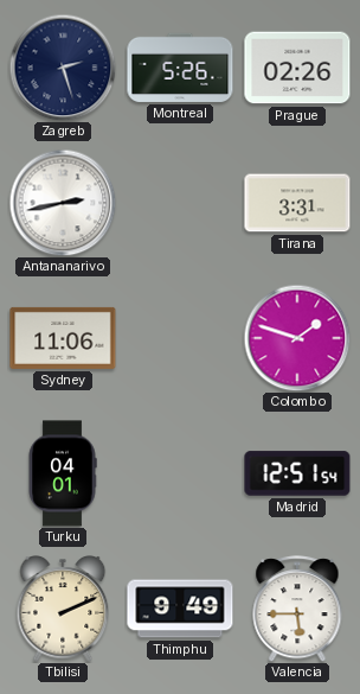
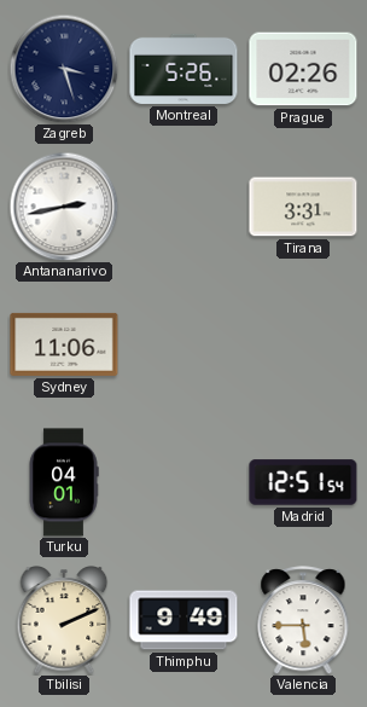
Zagreb: 2:27 -> 3:27
Colombo: 1:48 -> none
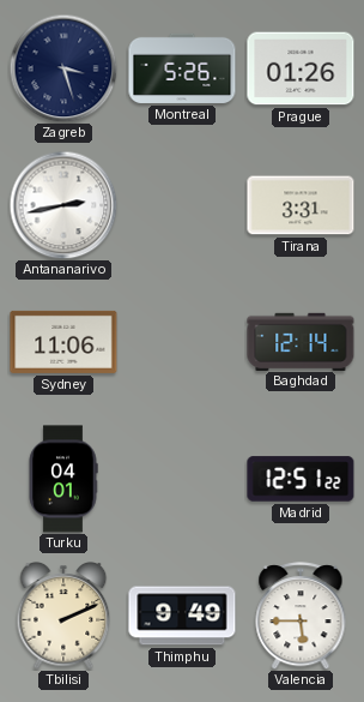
Prague: 02:26 -> 01:26
Baghdad: none -> 12:14
Madrid: 12:51:54 -> 12:51:22
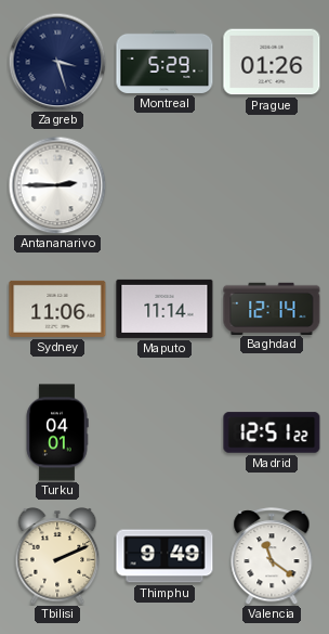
Montreal: 5:26 -> 5:29
Antananarivo: 2:43 -> 2:45
Tirana: 3:31 -> none
Maputo: none -> 11:14
Valencia: 5:45 -> 11:21
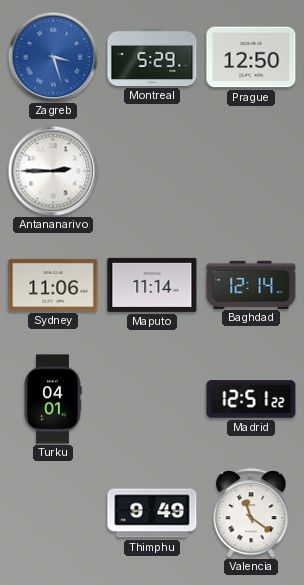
Zagreb dial: navy -> blue
Prague: 01:26 -> 12:50
Tbilisi: 2:11 -> none
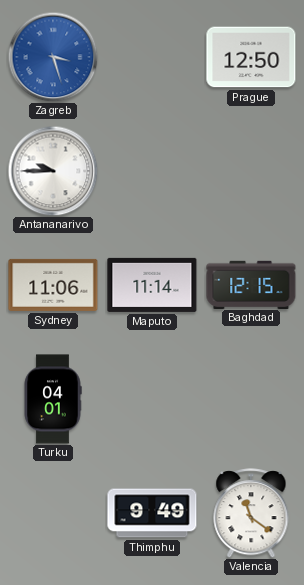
Montreal: 5:29 -> none
Antananarivo: 2:45 -> 9:45
Baghdad: 12:14 -> 12:15
Madrid: 12:51 -> none
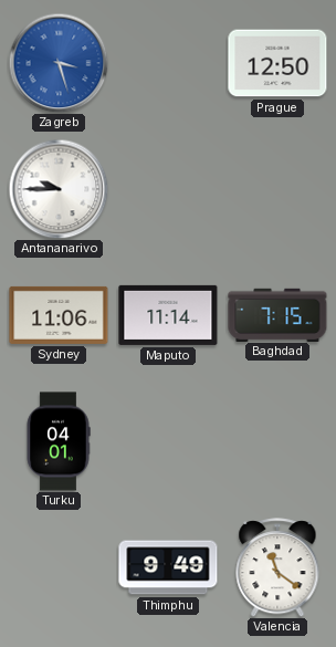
Baghdad: 12:15 -> 7:15
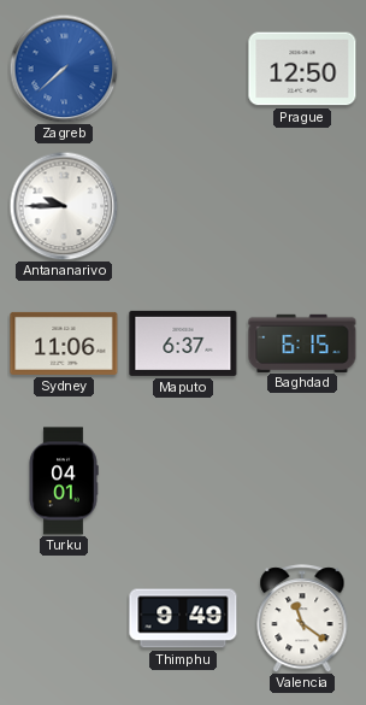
Zagreb: 3:27 -> 7:38
Maputo: 11:14 -> 6:37
Baghdad: 7:15 -> 6:15
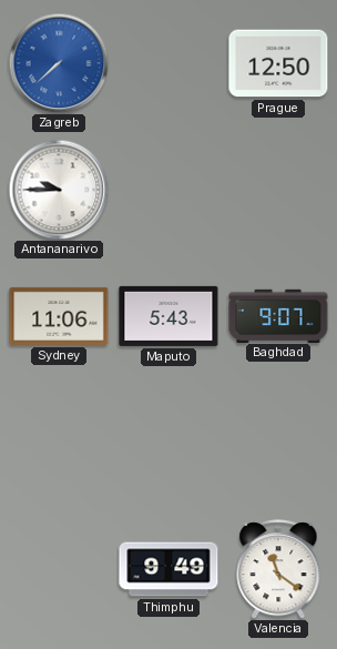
Maputo: 6:37 -> 5:43
Baghdad: 6:15 -> 9:07
Turku: 04:01 -> none
